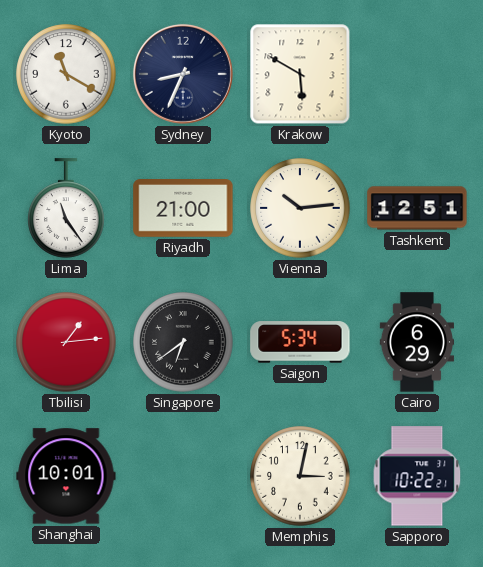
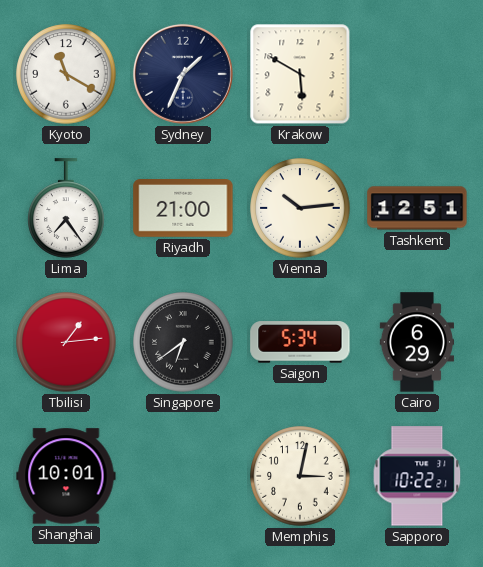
Sydney: 8:34 -> 1:34
Lima: 11:24 -> 7:24
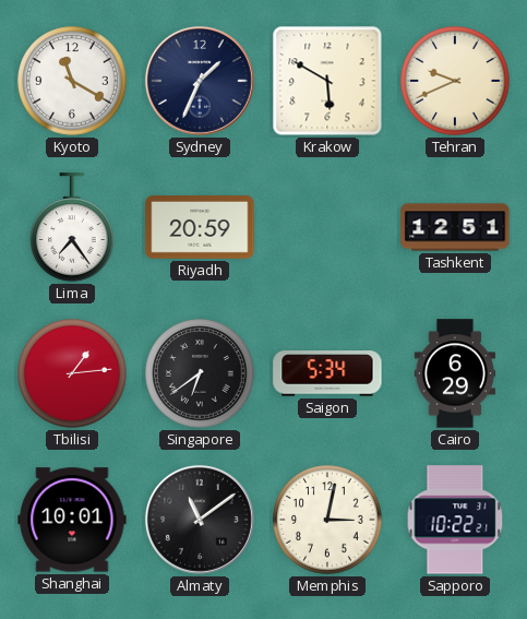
Tehran: none -> 9:41
Riyadh: 21:00 -> 20:59
Vienna: 10:14 -> none
Almaty: none -> 11:09
